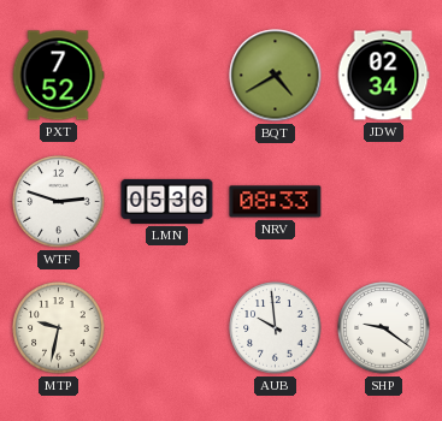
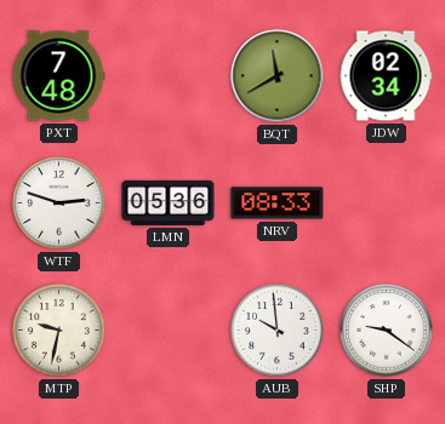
PXT: 7:52 -> 7:48
BQT: 4:40 -> 11:40
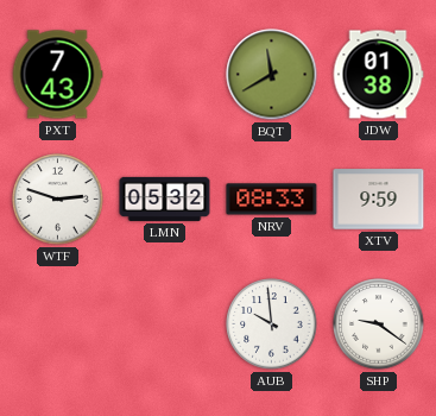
PXT: 7:48 -> 7:43
JDW: 02:34 -> 01:38
LMN: 05:36 -> 05:32
XTV: none -> 9:59
MTP: 9:32 -> none
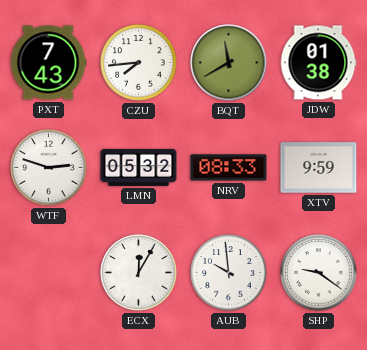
CZU: none -> 7:44
ECX: none -> 12:05
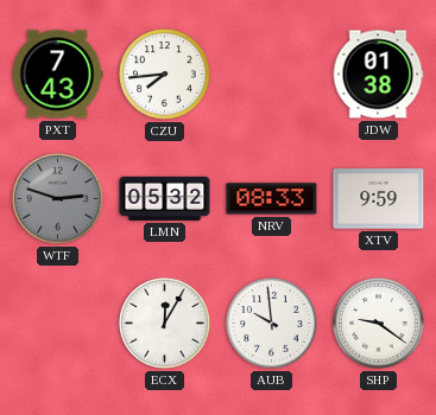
BQT: 11:40 -> none
WTF dial: white -> grey
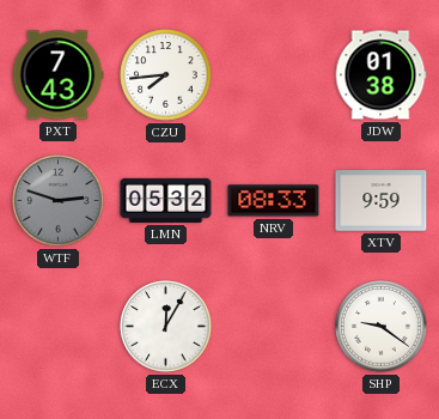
AUB: 9:59 -> none
